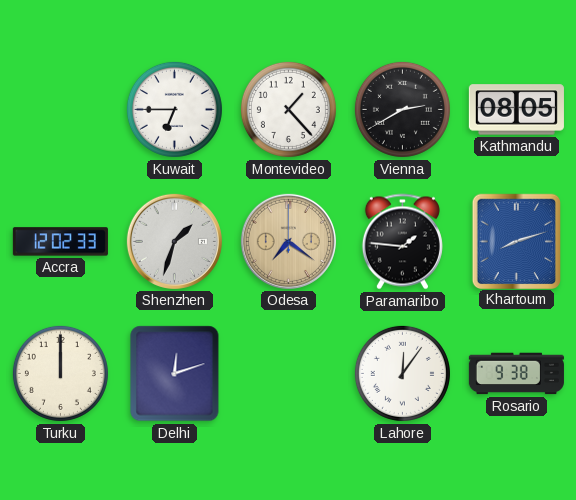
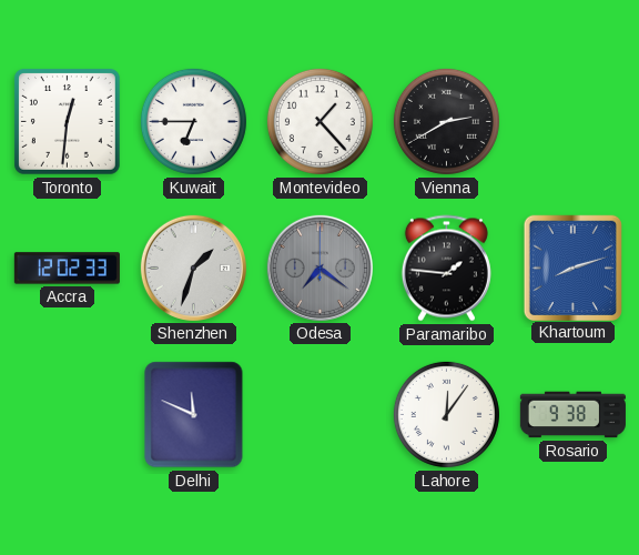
Toronto: none -> 12:31
Kathmandu: 08:05 -> none
Odesa dial: champagne -> grey
Turku: 12:00 -> none
Delhi: 12:12 -> 11:49
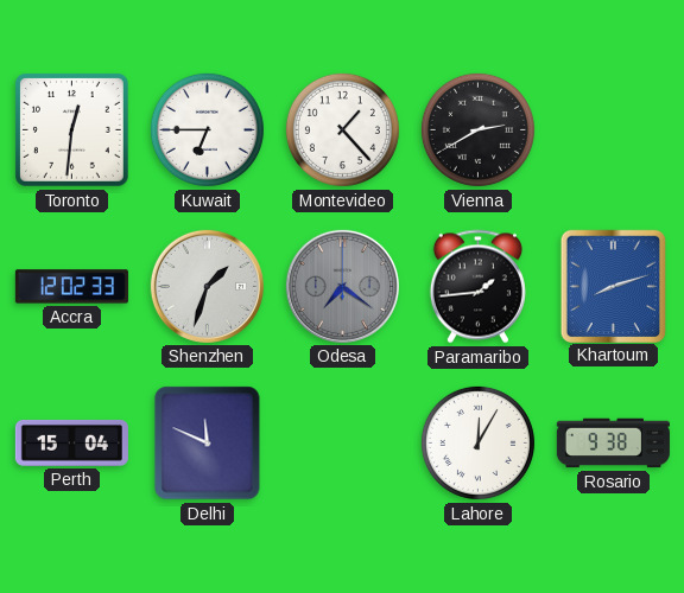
Paramaribo: 1:46 -> 1:44
Perth: none -> 15:04
Lahore: 12:06 -> 12:05
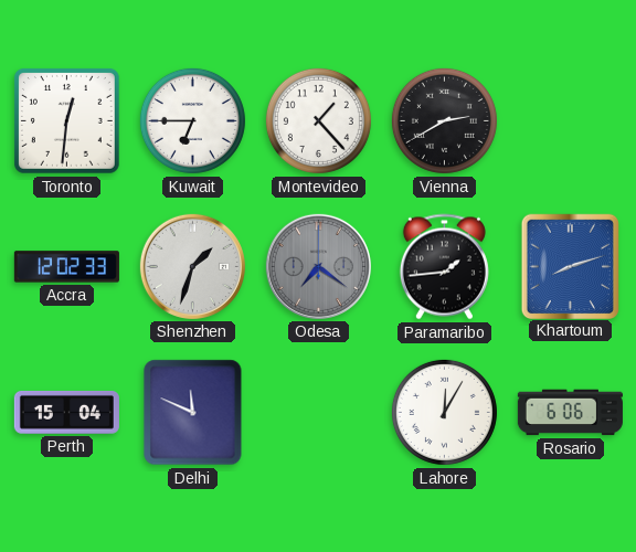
Rosario: 9:38 -> 6:06
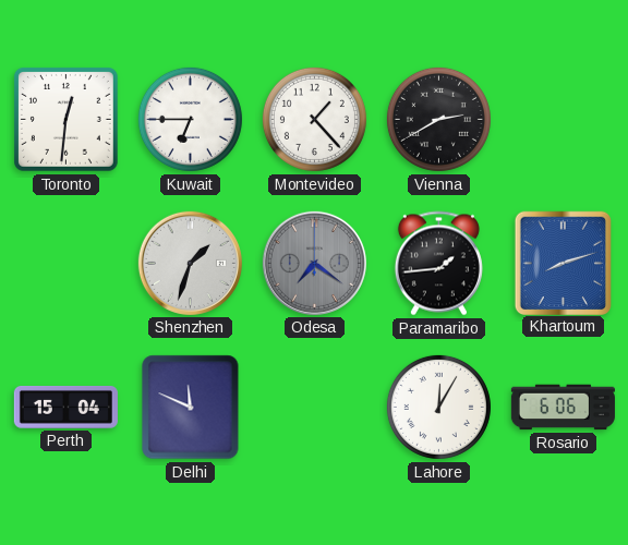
Accra: 12:02 -> none
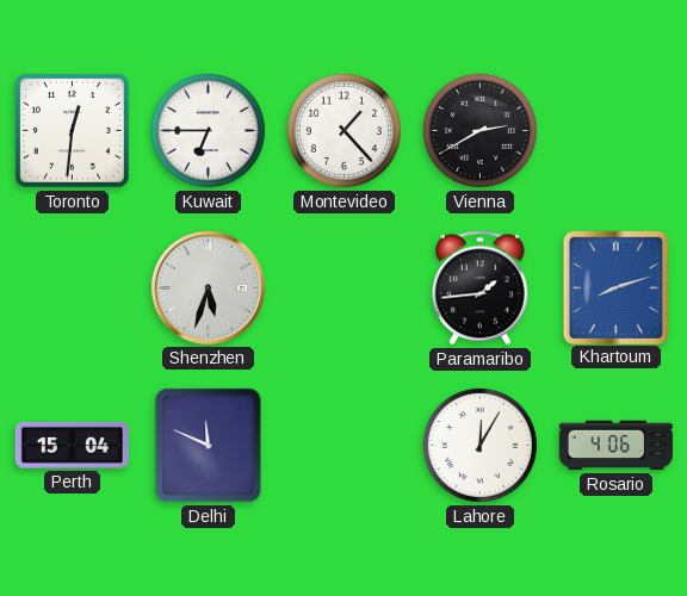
Shenzhen: 1:33 -> 5:33
Odesa: 7:21 -> none
Rosario: 6:06 -> 4:06
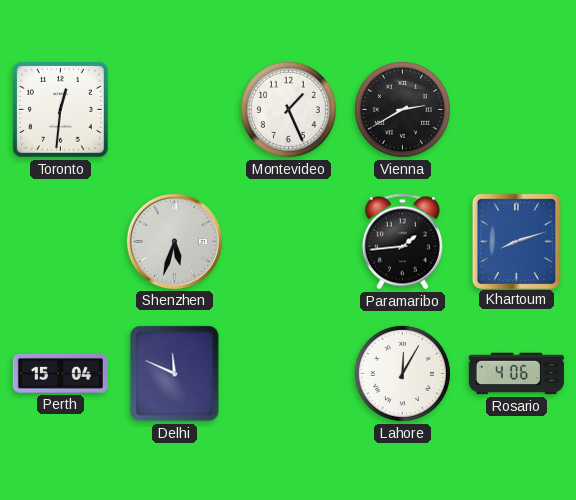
Kuwait: 6:45 -> none
Montevideo: 1:23 -> 1:26
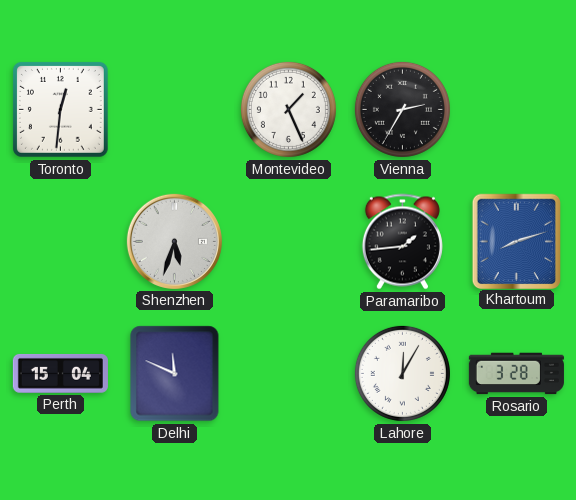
Vienna: 2:40 -> 2:35
Rosario: 4:06 -> 3:28
